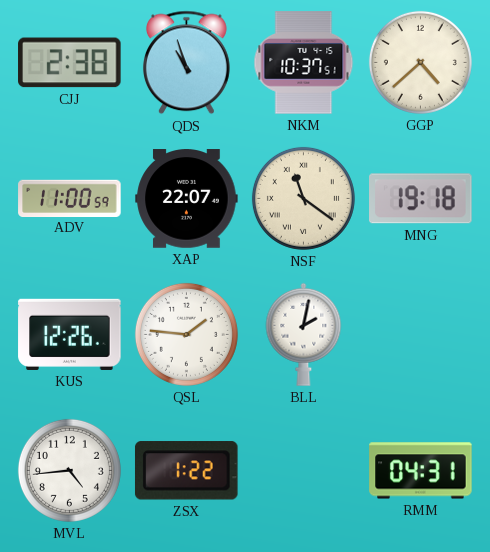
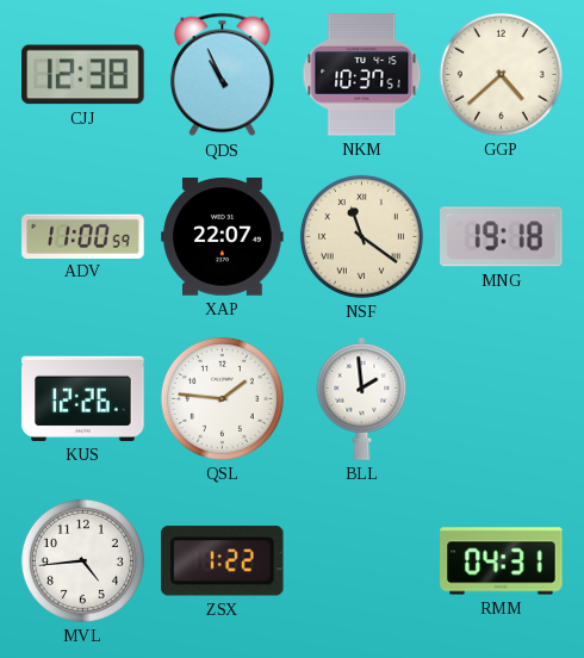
CJJ: 2:38 -> 12:38
QDS: 10:57 -> 10:56
BLL: 2:02 -> 1:59
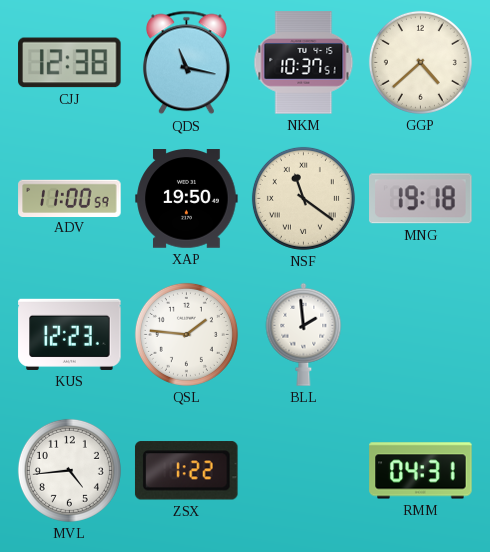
QDS: 10:56 -> 11:17
XAP: 22:07 -> 19:50
KUS: 12:26 -> 12:23
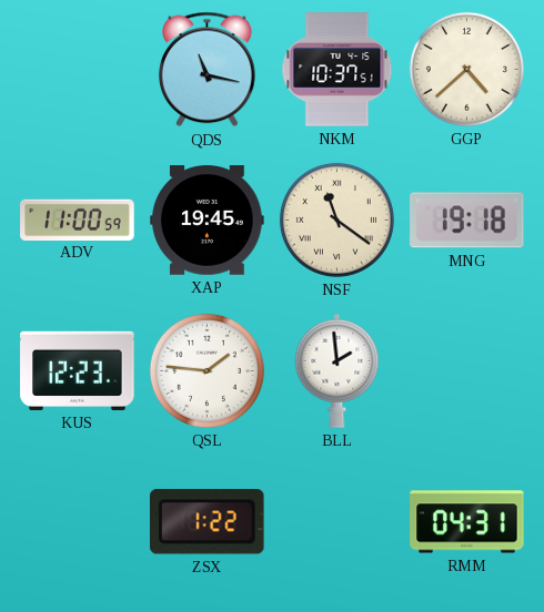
CJJ: 12:38 -> none
XAP: 19:50 -> 19:45
MVL: 4:44 -> none
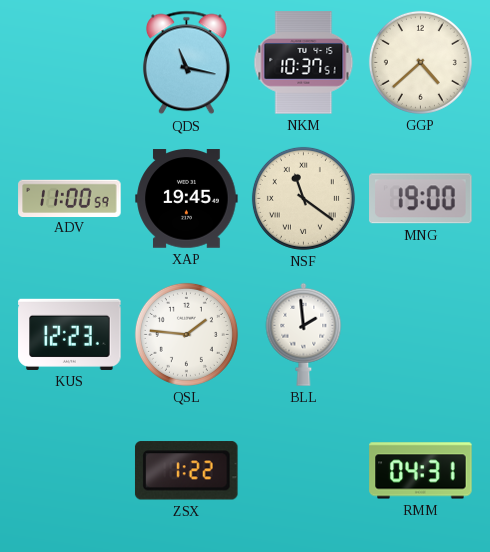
MNG: 19:18 -> 19:00
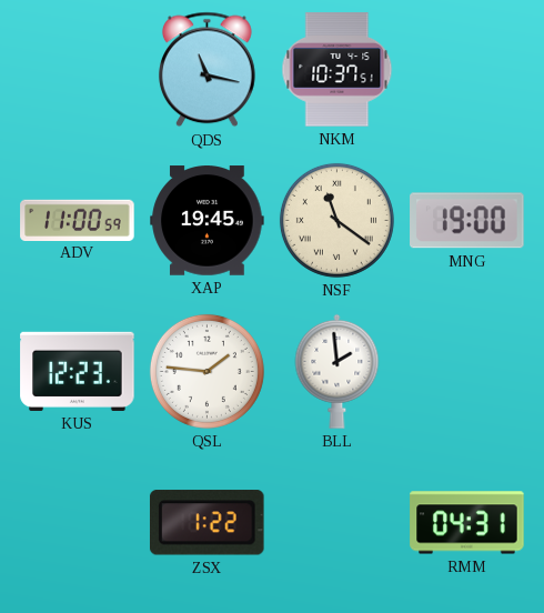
GGP: 4:38 -> none
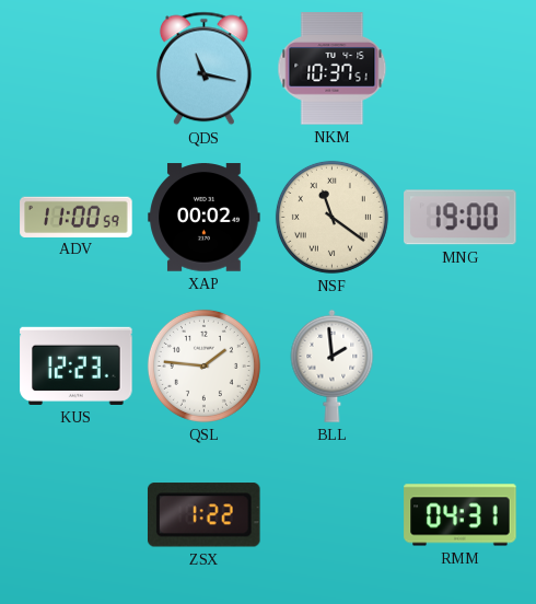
XAP: 19:45 -> 00:02
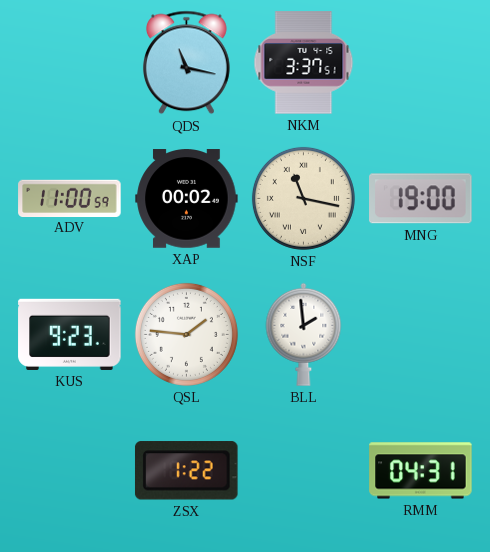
NKM: 10:37 -> 3:37
NSF: 11:21 -> 11:17
KUS: 12:23 -> 9:23
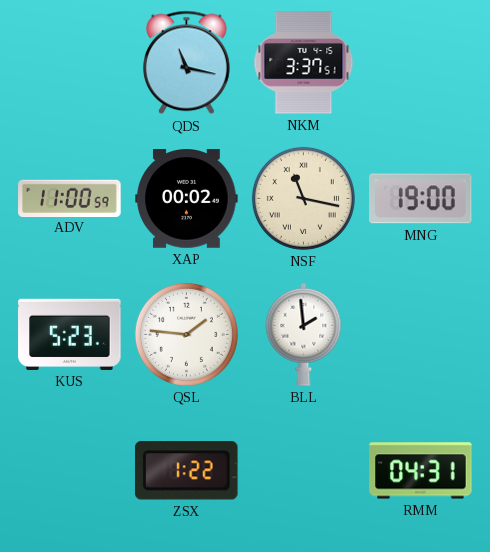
KUS: 9:23 -> 5:23
